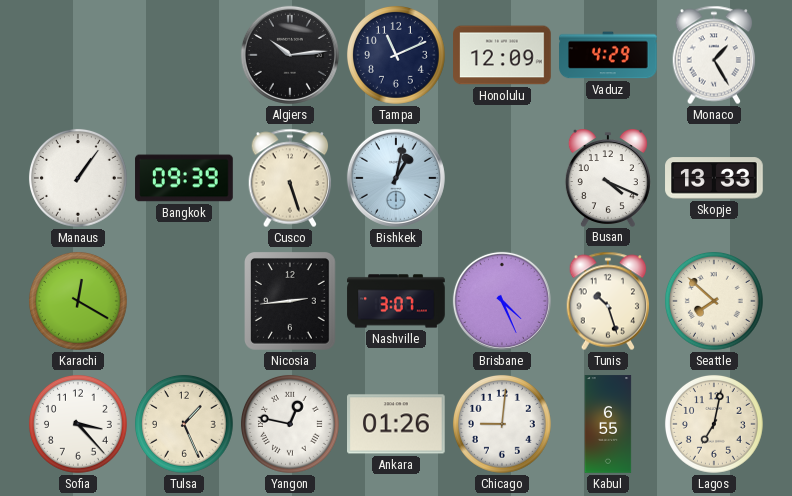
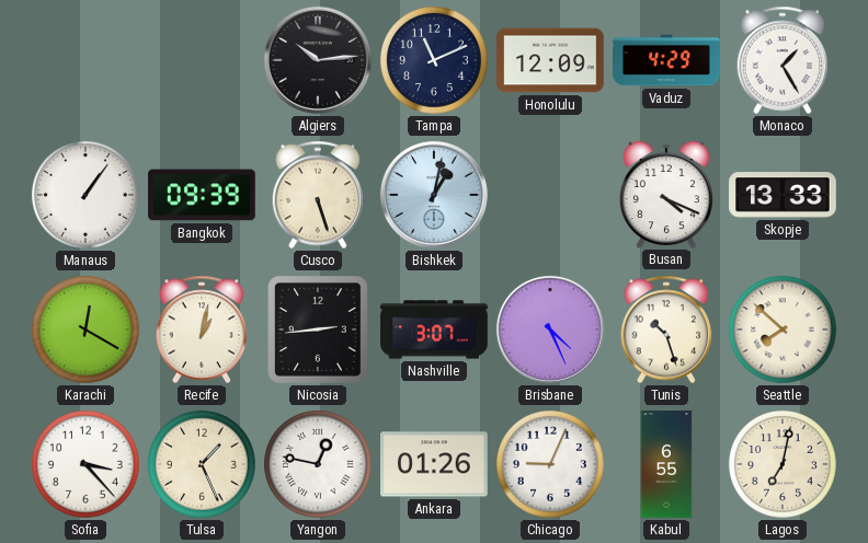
Recife: none -> 1:02
Chicago: 9:01 -> 9:04
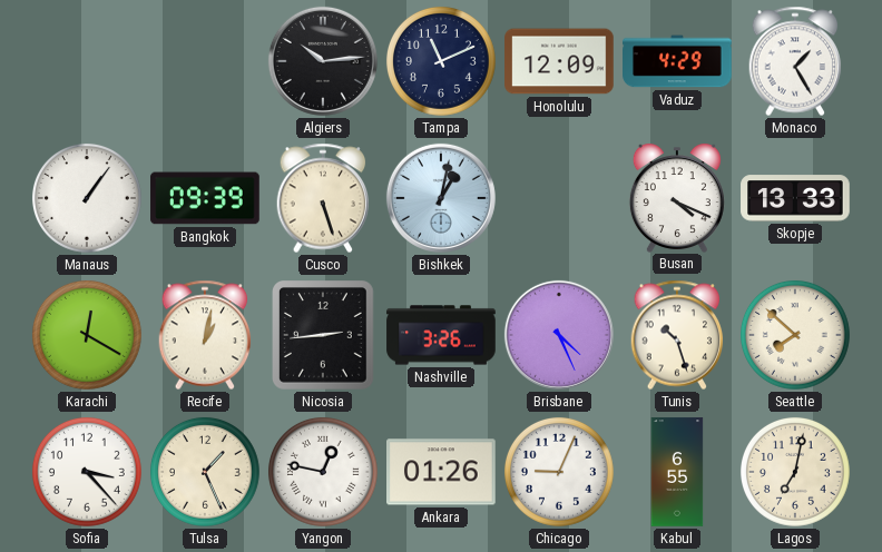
Nashville: 3:07 -> 3:26
